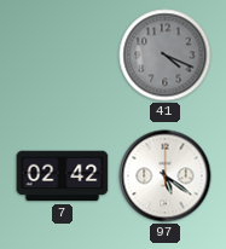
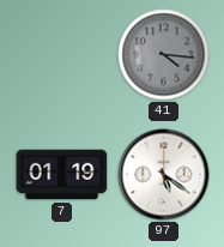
41: 4:19 -> 4:16
7: 02:42 -> 01:19
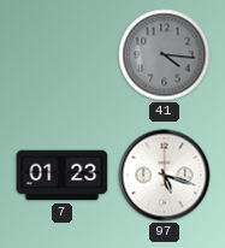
7: 01:19 -> 01:23
97: 5:21 -> 5:18
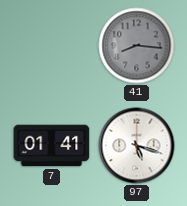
41: 4:16 -> 8:16
7: 01:23 -> 01:41
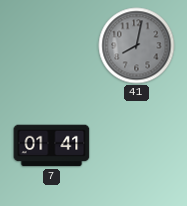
41: 8:16 -> 8:02
97: 5:18 -> none
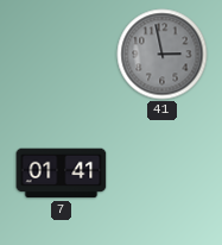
41: 8:02 -> 2:58
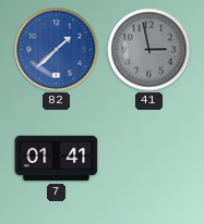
82: none -> 1:38
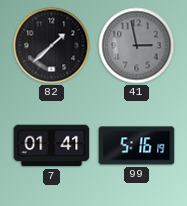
82 dial: blue -> black
99: none -> 5:16
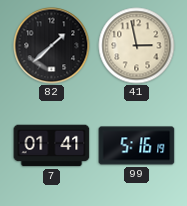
41 dial: grey -> cream
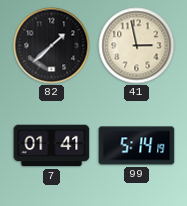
99: 5:16 -> 5:14
